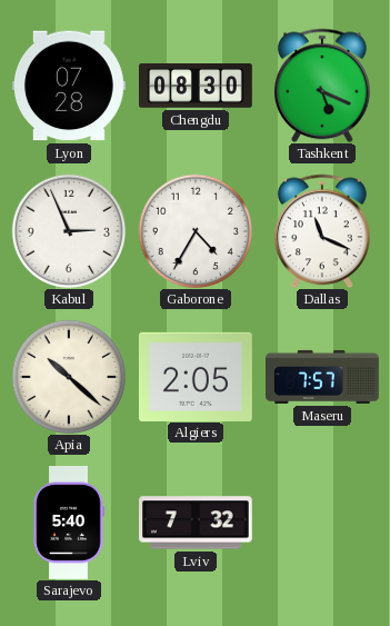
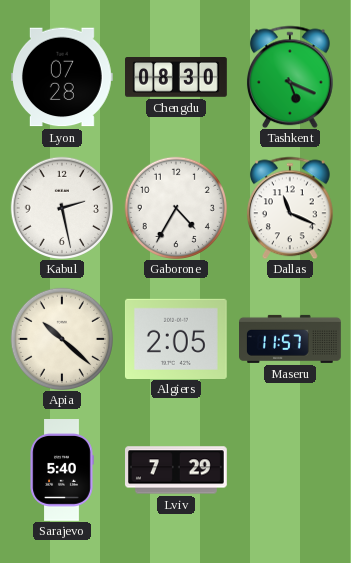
Kabul: 2:56 -> 2:28
Maseru: 7:57 -> 11:57
Lviv: 7:32 -> 7:29
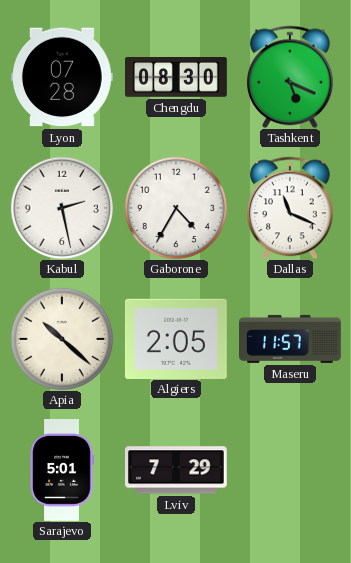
Sarajevo: 5:40 -> 5:01
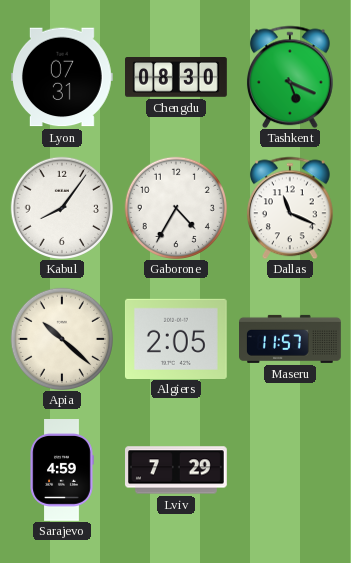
Lyon: 07:28 -> 07:31
Kabul: 2:28 -> 8:06
Sarajevo: 5:01 -> 4:59
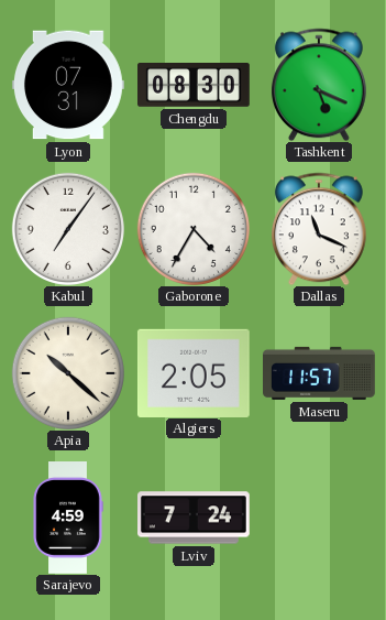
Kabul: 8:06 -> 7:06
Lviv: 7:29 -> 7:24
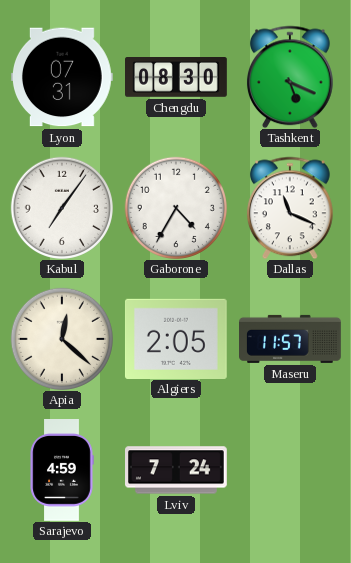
Apia: 10:22 -> 12:22
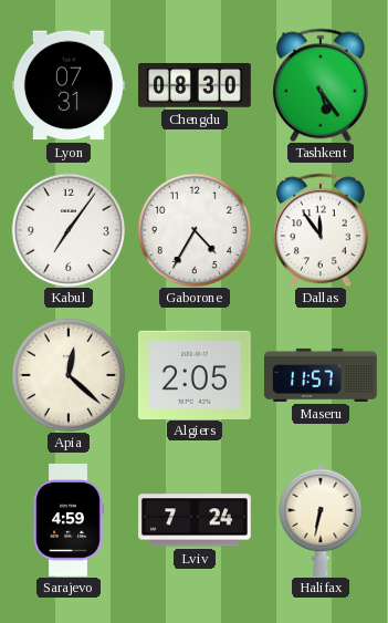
Tashkent: 5:19 -> 5:24
Dallas: 11:19 -> 11:54
Halifax: none -> 6:32
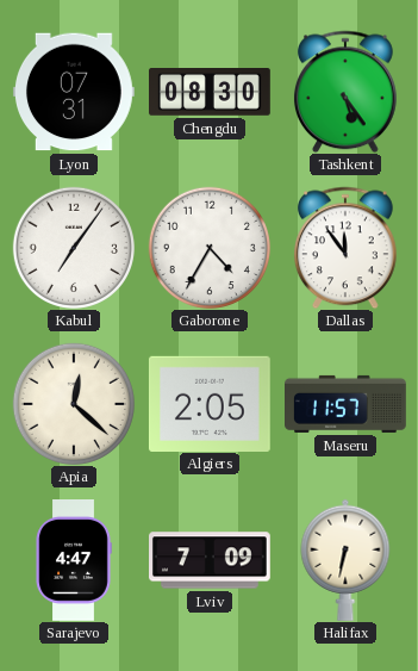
Sarajevo: 4:59 -> 4:47
Lviv: 7:24 -> 7:09
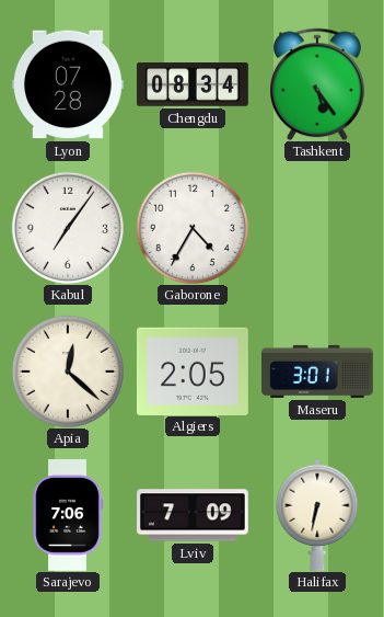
Lyon: 07:31 -> 07:28
Chengdu: 08:30 -> 08:34
Dallas: 11:54 -> none
Maseru: 11:57 -> 3:01
Sarajevo: 4:47 -> 7:06
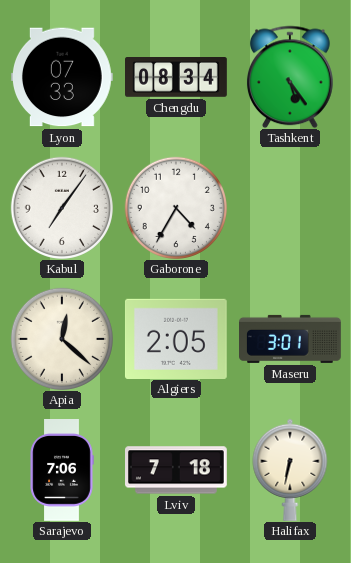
Lyon: 07:28 -> 07:33
Lviv: 7:09 -> 7:18
